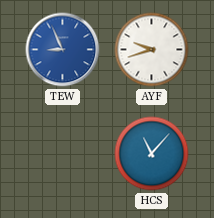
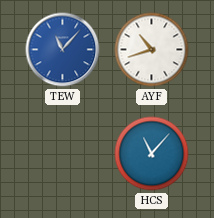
TEW: 8:56 -> 11:07
AYF: 9:42 -> 10:42
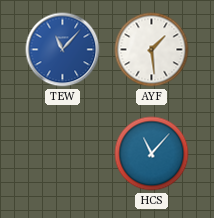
AYF: 10:42 -> 1:29
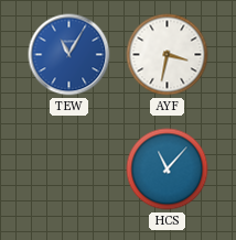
TEW: 11:07 -> 11:05
AYF: 1:29 -> 3:32
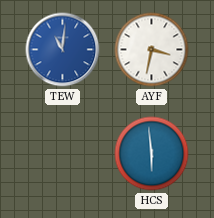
TEW: 11:05 -> 11:01
HCS: 11:07 -> 5:59
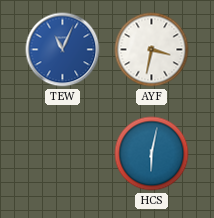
TEW: 11:01 -> 11:04
HCS: 5:59 -> 6:02
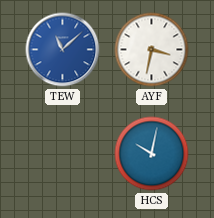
TEW: 11:04 -> 11:08
HCS: 6:02 -> 10:02
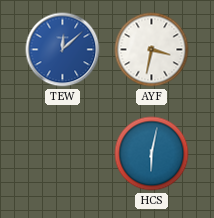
TEW: 11:08 -> 12:08
HCS: 10:02 -> 6:02
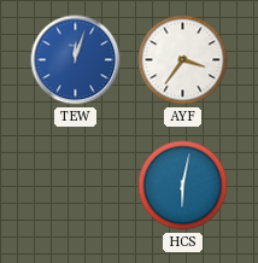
TEW: 12:08 -> 12:03
AYF: 3:32 -> 3:36
